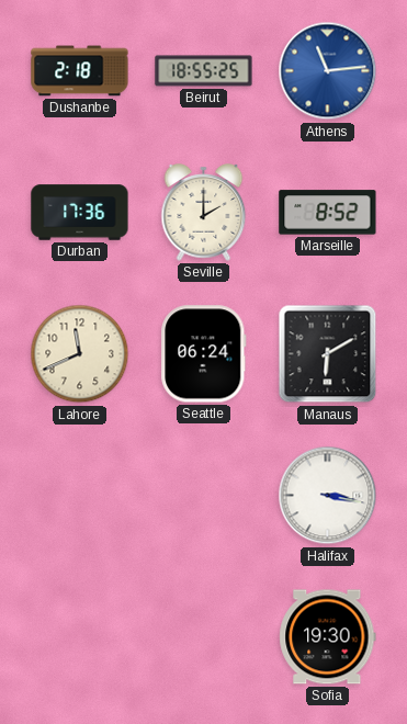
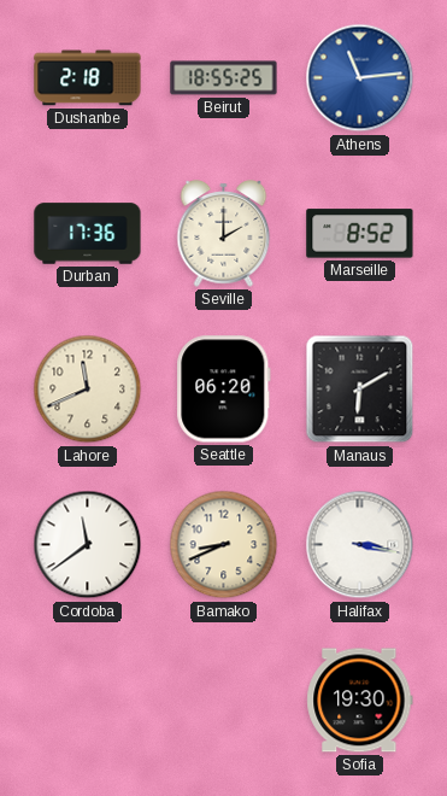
Seattle: 06:24 -> 06:20
Cordoba: none -> 11:39
Bamako: none -> 8:41
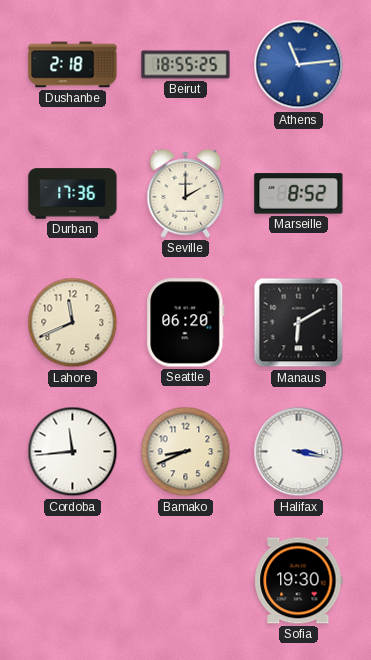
Cordoba: 11:39 -> 11:44
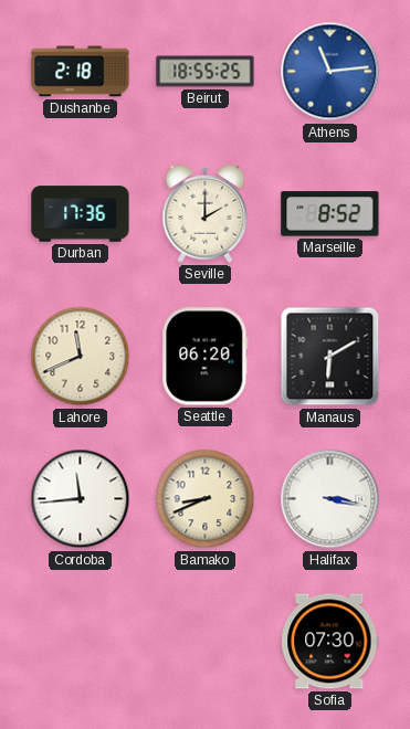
Sofia: 19:30 -> 07:30
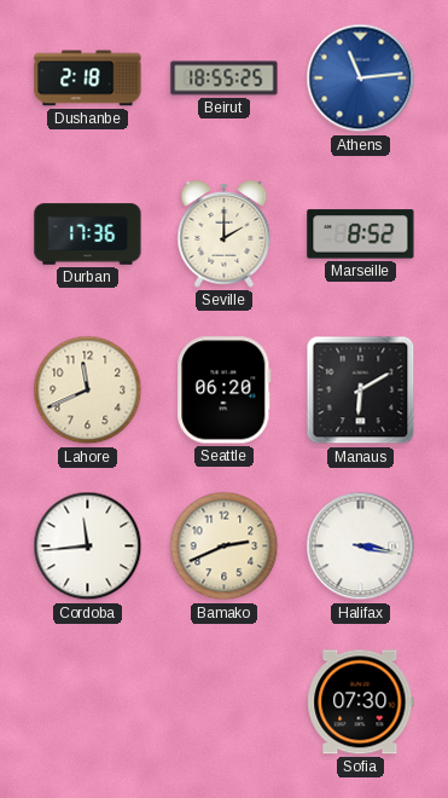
Bamako: 8:41 -> 2:41
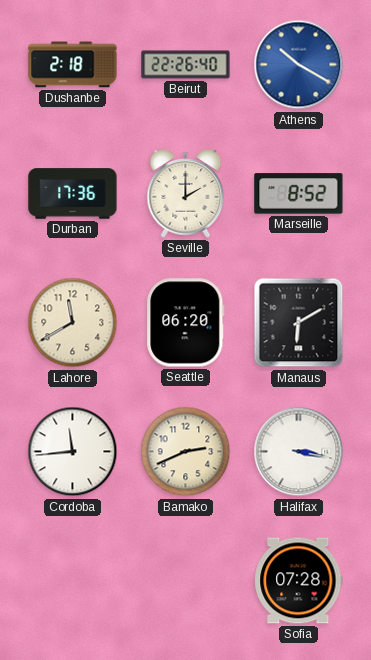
Beirut: 18:55 -> 22:26
Athens: 11:14 -> 10:20
Lahore: 11:41 -> 11:40
Sofia: 07:30 -> 07:28
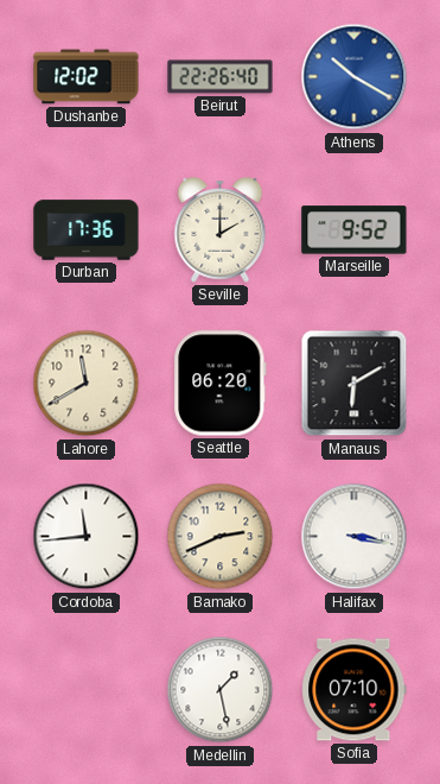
Dushanbe: 2:18 -> 12:02
Marseille: 8:52 -> 9:52
Medellin: none -> 1:28
Sofia: 07:28 -> 07:10
